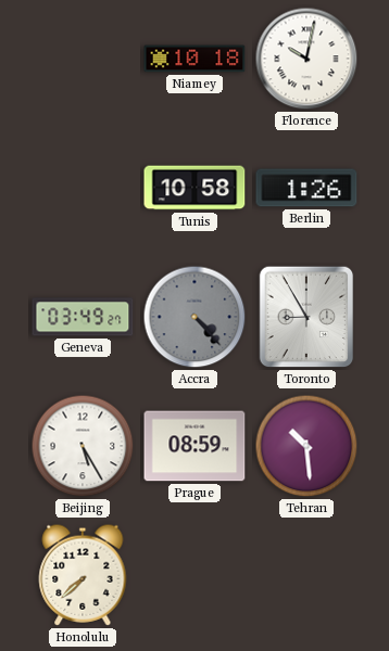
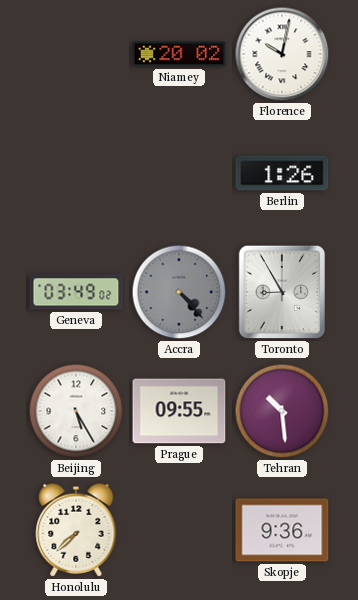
Niamey: 10:18 -> 20:02
Tunis: 10:58 -> none
Geneva: 03:49:27 -> 03:49:02
Prague: 08:59 -> 09:55
Skopje: none -> 9:36
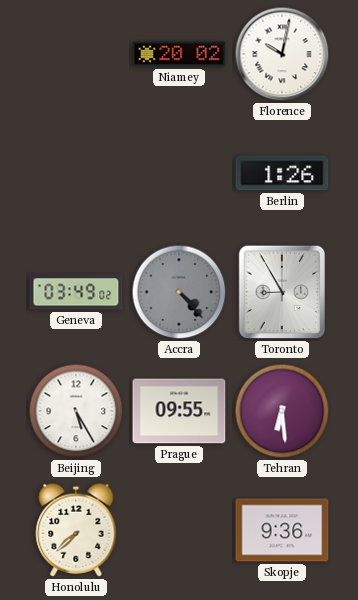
Tehran: 10:29 -> 6:29
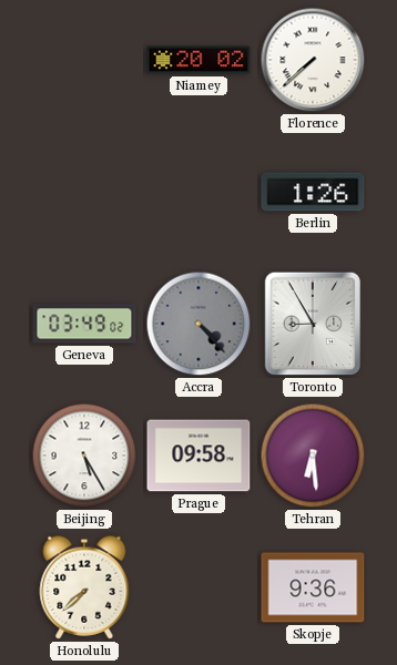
Florence: 10:02 -> 7:38
Prague: 09:55 -> 09:58
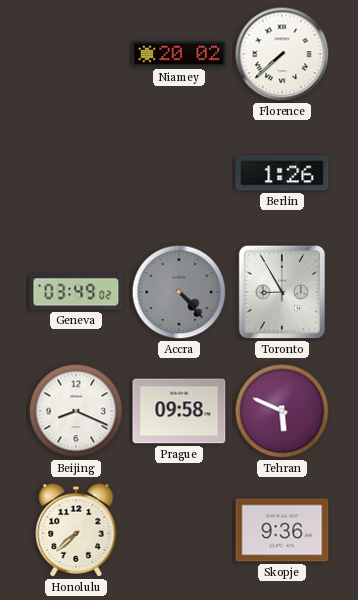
Beijing: 5:25 -> 8:19
Tehran: 6:29 -> 5:49
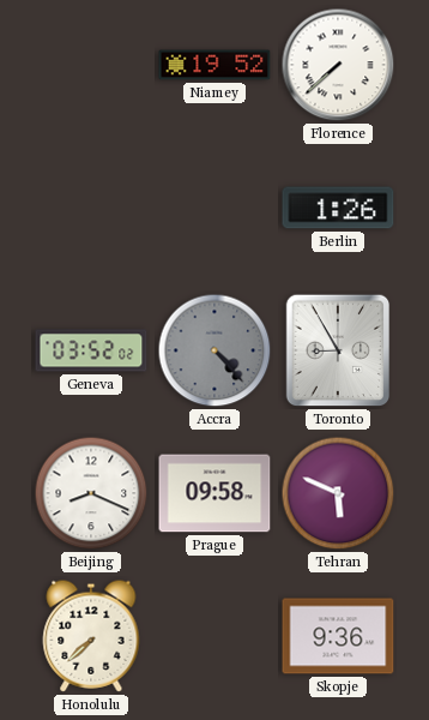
Niamey: 20:02 -> 19:52
Geneva: 03:49 -> 03:52
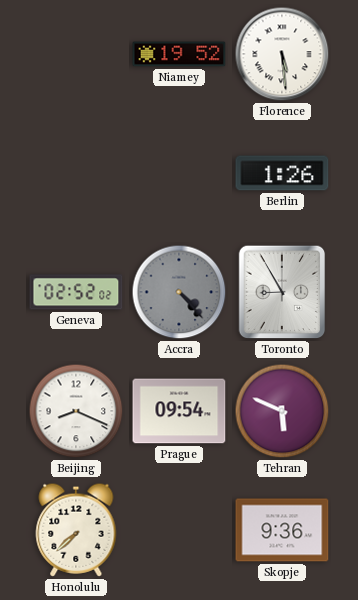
Florence: 7:38 -> 5:29
Geneva: 03:52 -> 02:52
Prague: 09:58 -> 09:54
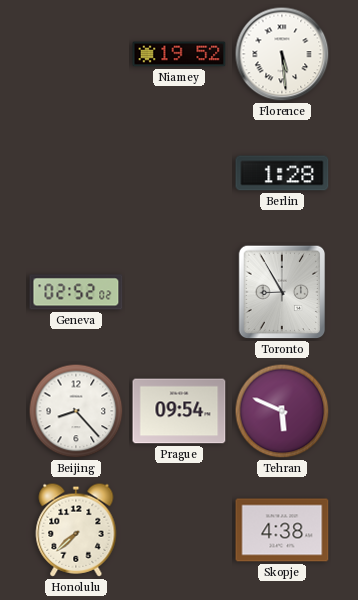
Berlin: 1:26 -> 1:28
Accra: 4:23 -> none
Beijing: 8:19 -> 8:23
Skopje: 9:36 -> 4:38
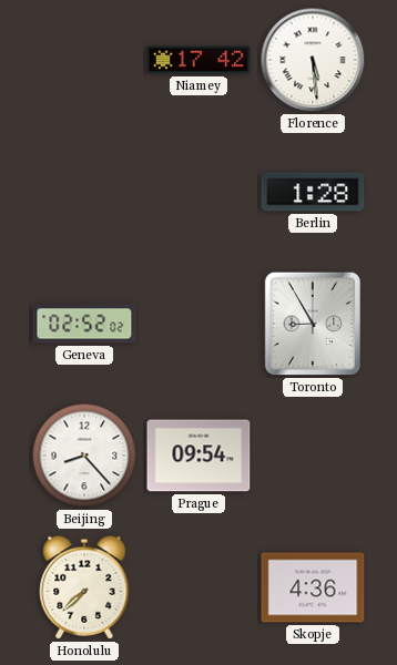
Niamey: 19:52 -> 17:42
Tehran: 5:49 -> none
Skopje: 4:38 -> 4:36
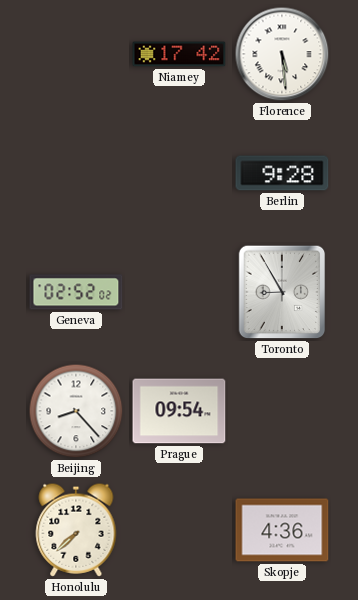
Berlin: 1:28 -> 9:28
